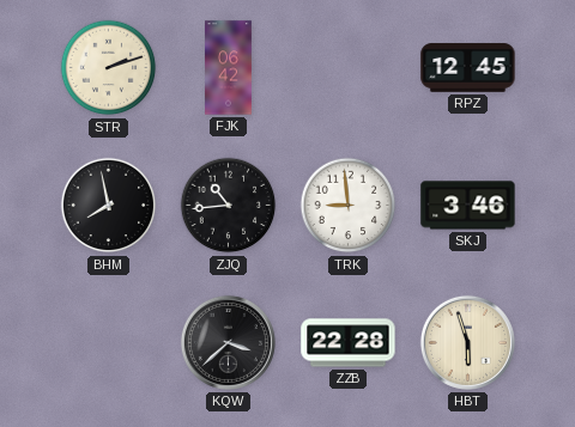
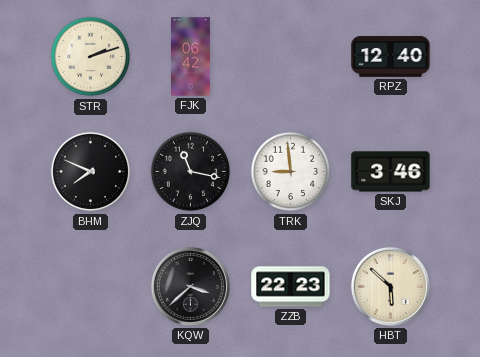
RPZ: 12:45 -> 12:40
BHM: 7:58 -> 7:49
ZJQ: 10:44 -> 11:17
ZZB: 22:28 -> 22:23
HBT: 5:57 -> 5:52
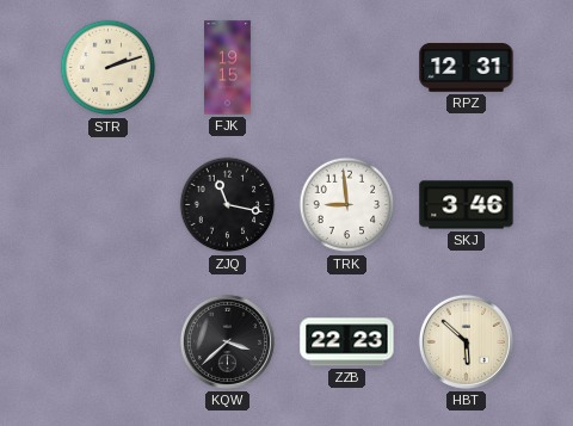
FJK: 06:42 -> 19:15
RPZ: 12:40 -> 12:31
BHM: 7:49 -> none
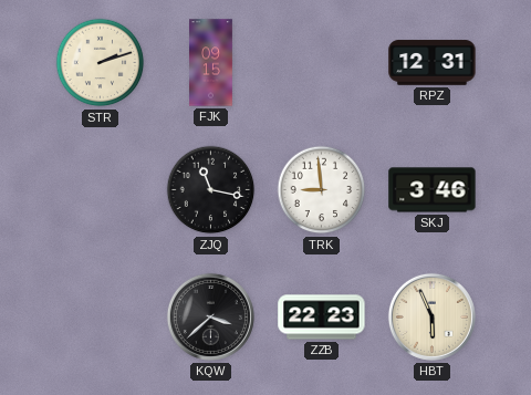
FJK: 19:15 -> 09:15
HBT: 5:52 -> 5:56
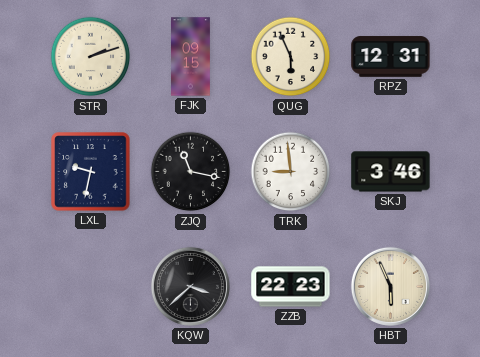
QUG: none -> 5:56
LXL: none -> 9:32
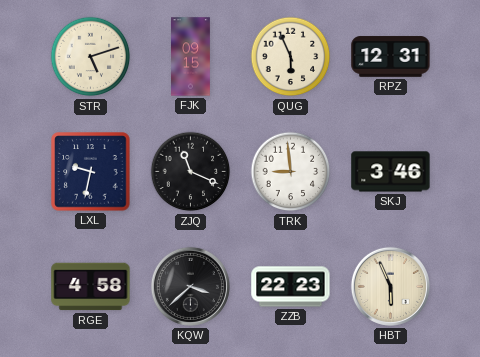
STR: 2:12 -> 5:12
ZJQ: 11:17 -> 11:19
RGE: none -> 4:58
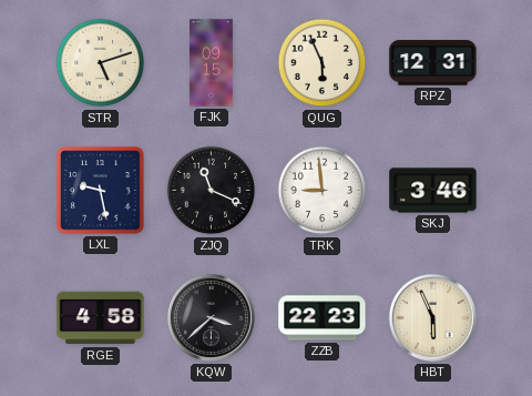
LXL: 9:32 -> 9:28
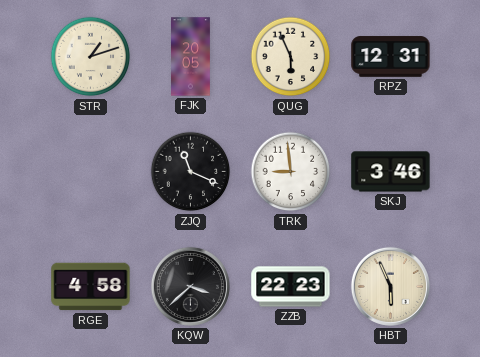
STR: 5:12 -> 1:12
FJK: 09:15 -> 20:05
LXL: 9:28 -> none
